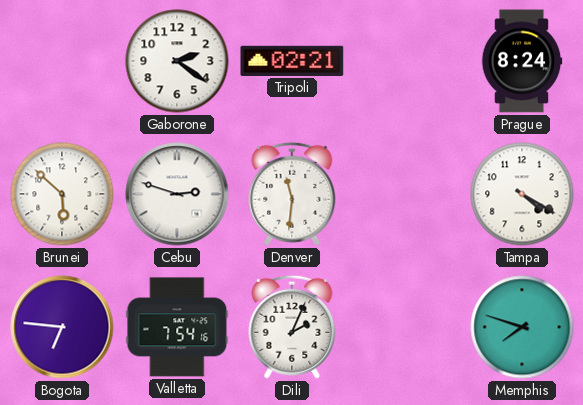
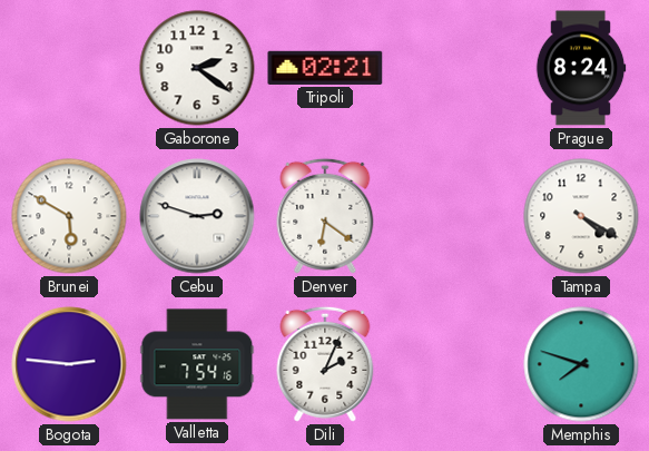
Brunei: 5:52 -> 5:50
Denver: 11:31 -> 6:21
Bogota: 6:46 -> 2:46
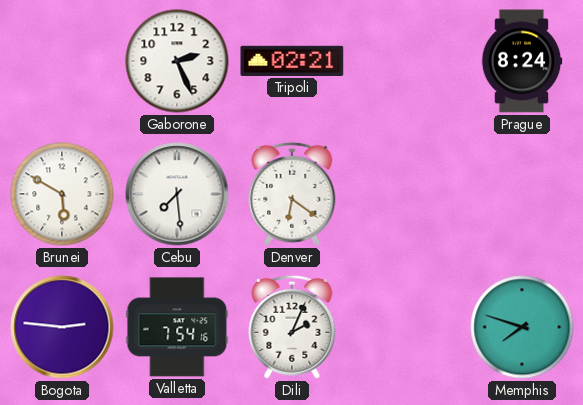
Gaborone: 2:21 -> 2:26
Cebu: 2:48 -> 7:29
Tampa: 4:20 -> none
